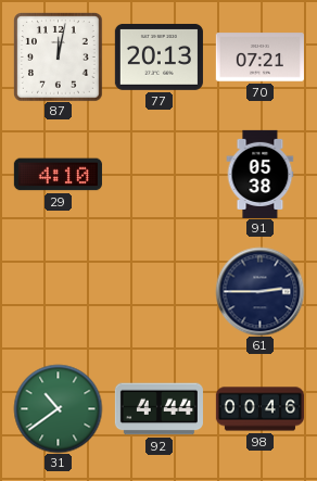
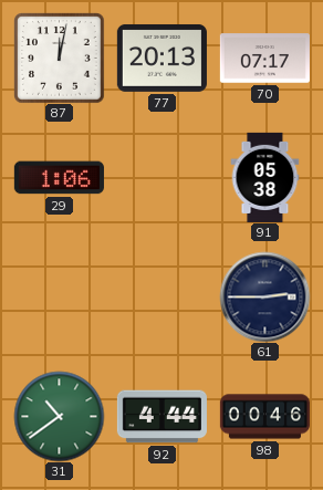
70: 07:21 -> 07:17
29: 4:10 -> 1:06
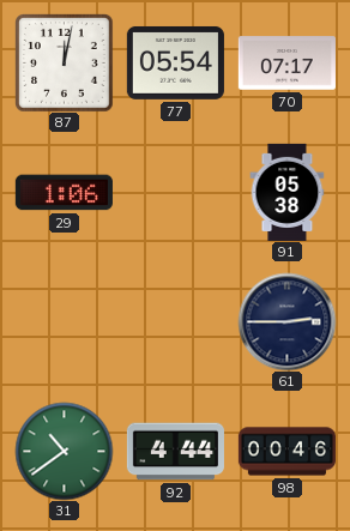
77: 20:13 -> 05:54
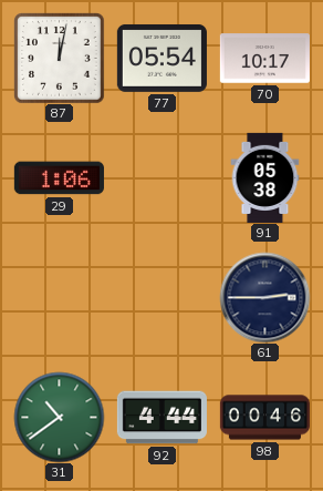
70: 07:17 -> 10:17
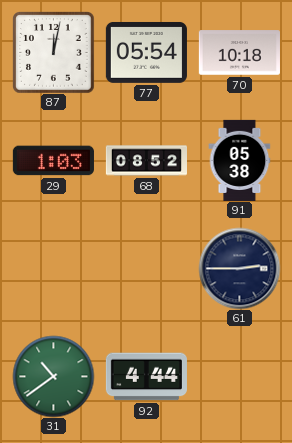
70: 10:17 -> 10:18
29: 1:06 -> 1:03
68: none -> 08:52
98: 00:46 -> none
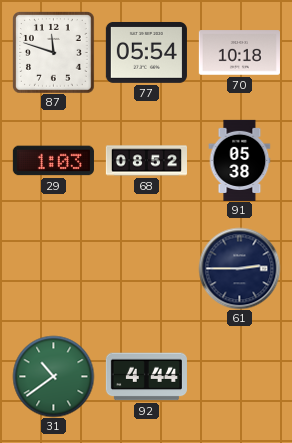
87: 12:02 -> 11:48
